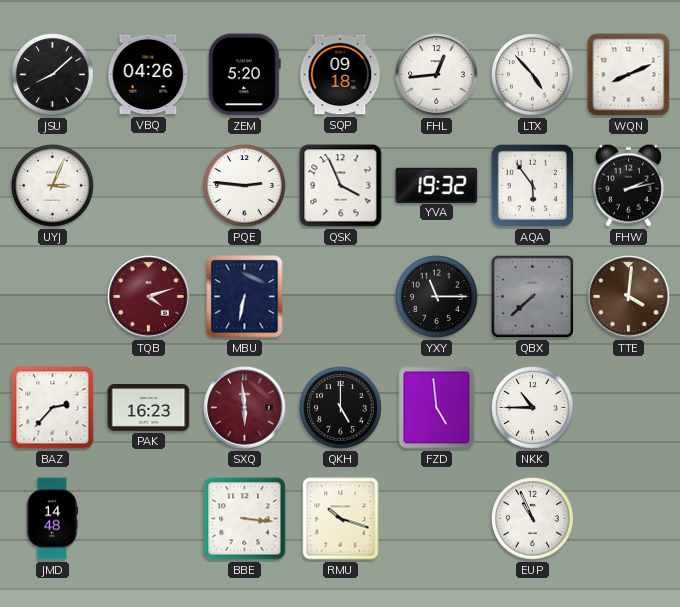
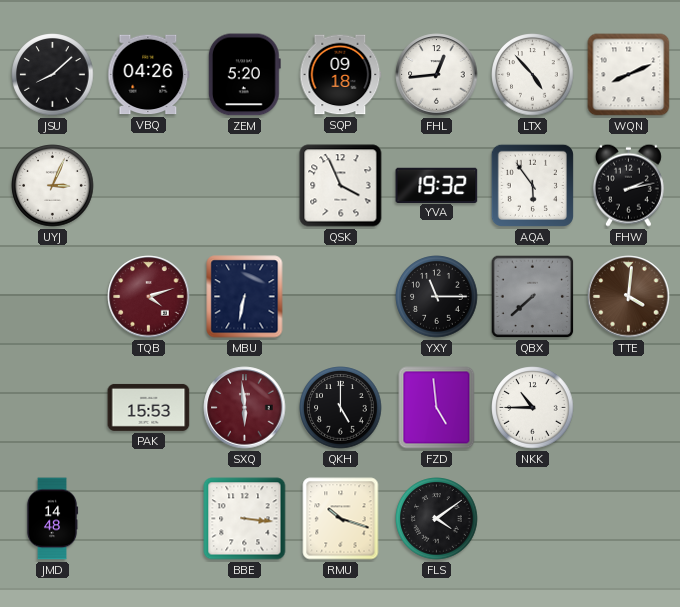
PQE: 2:46 -> none
BAZ: 2:37 -> none
PAK: 16:23 -> 15:53
FLS: none -> 4:09
EUP: 10:56 -> none
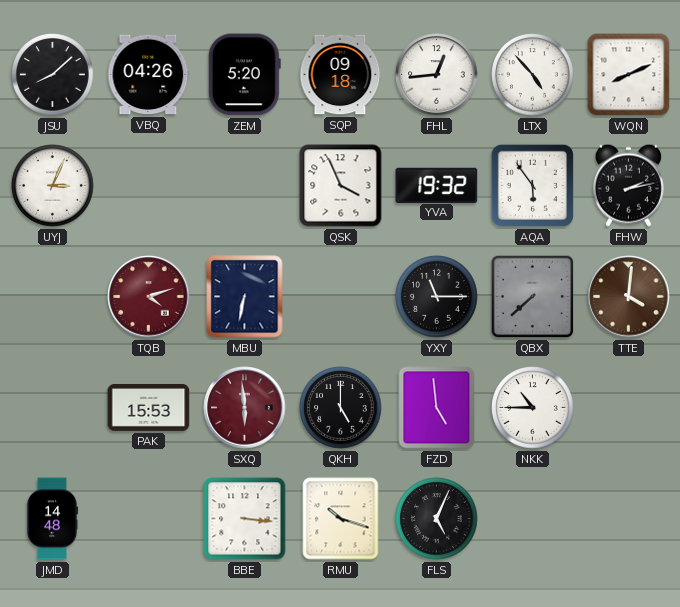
FLS: 4:09 -> 5:04
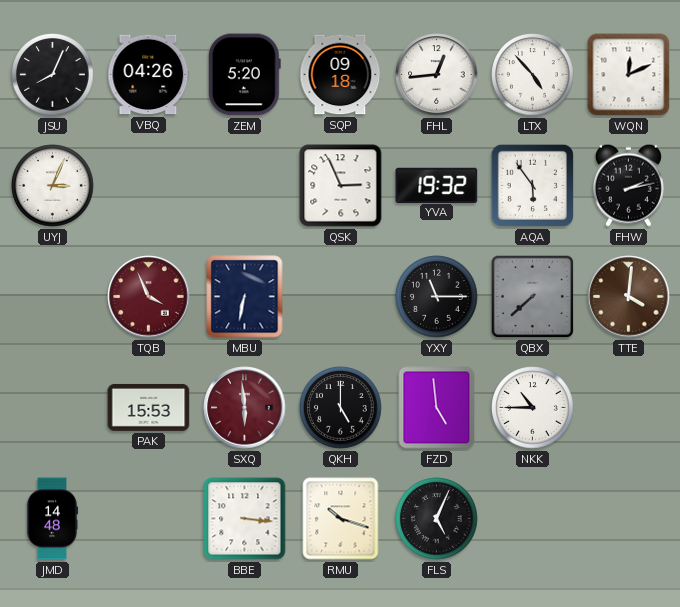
JSU: 8:08 -> 8:04
WQN: 8:11 -> 12:11
QSK: 3:56 -> 2:56
TQB: 4:12 -> 3:56
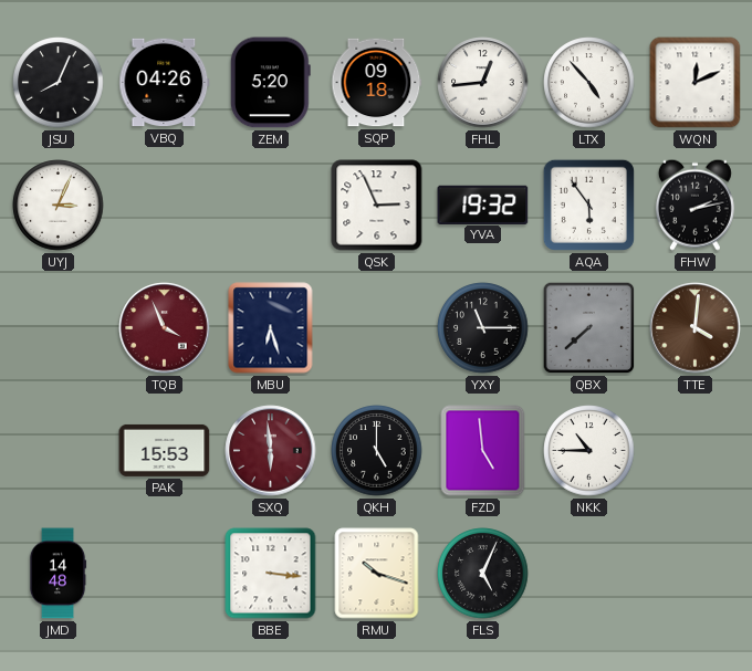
MBU: 6:32 -> 6:27
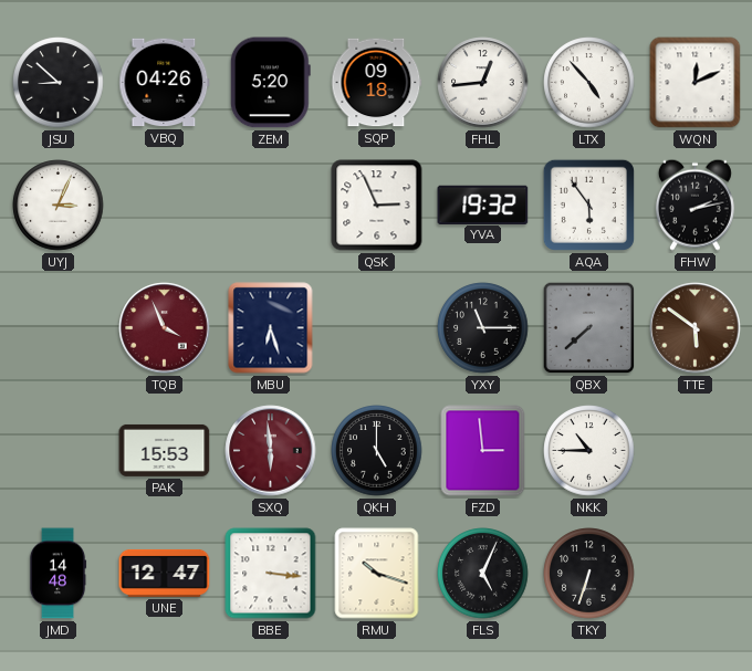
JSU: 8:04 -> 8:52
TTE: 4:01 -> 5:51
FZD: 4:59 -> 2:59
UNE: none -> 12:47
TKY: none -> 6:33
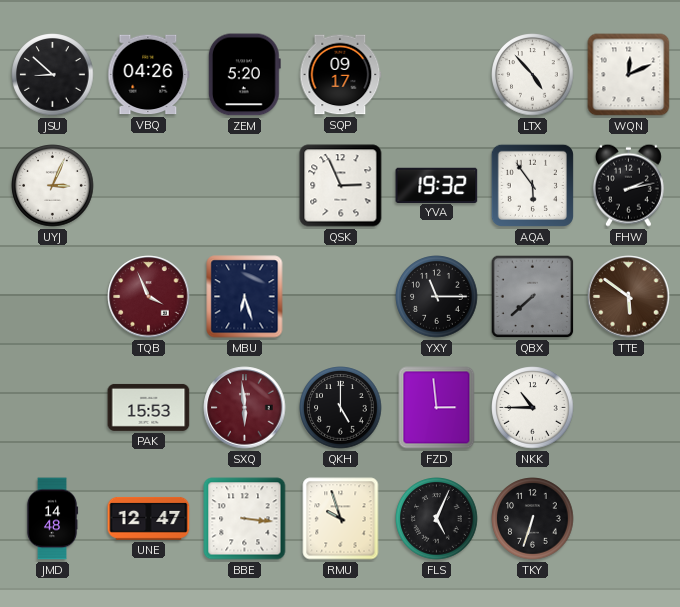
SQP: 09:18 -> 09:17
FHL: 12:44 -> none
RMU: 10:18 -> 9:57
